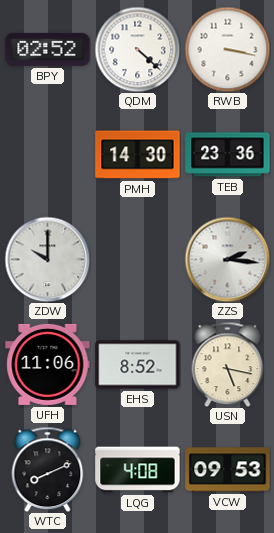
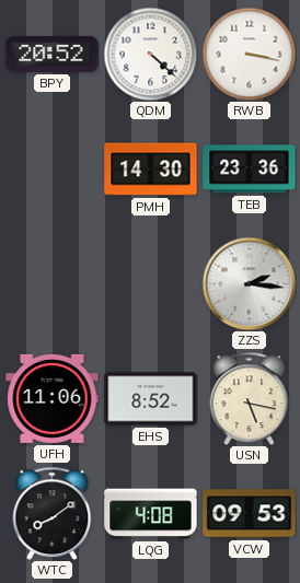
BPY: 02:52 -> 20:52
ZDW: 10:00 -> none
WTC: 8:11 -> 8:09
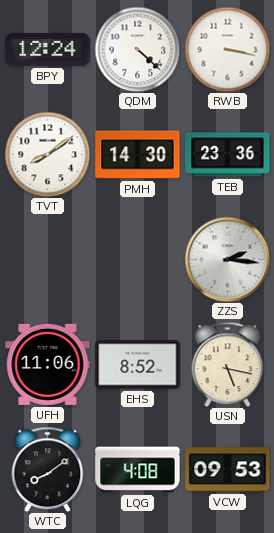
BPY: 20:52 -> 12:24
TVT: none -> 8:09
